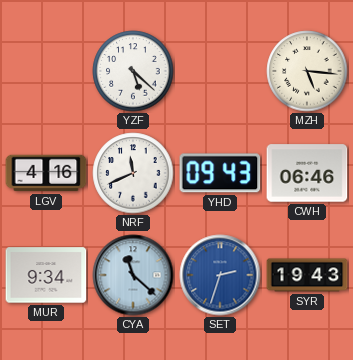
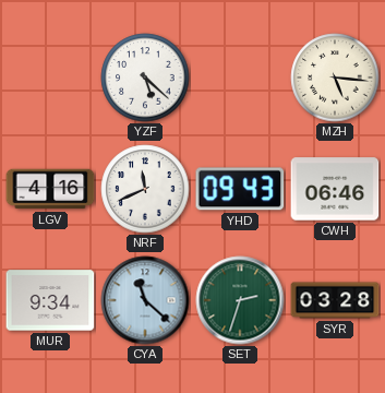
SET dial: blue -> green
SYR: 19:43 -> 03:28
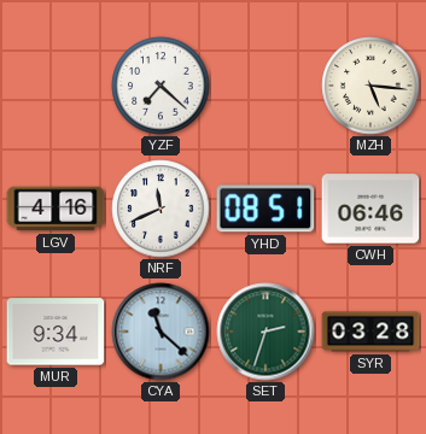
YZF: 5:22 -> 7:22
YHD: 09:43 -> 08:51
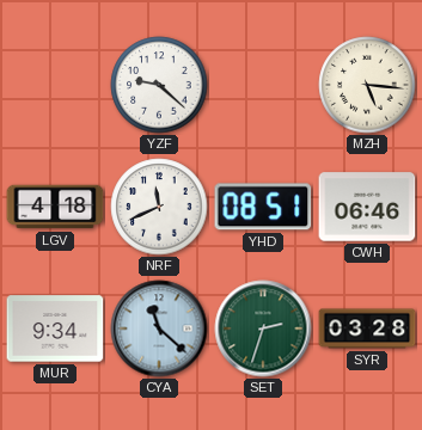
YZF: 7:22 -> 9:22
LGV: 4:16 -> 4:18
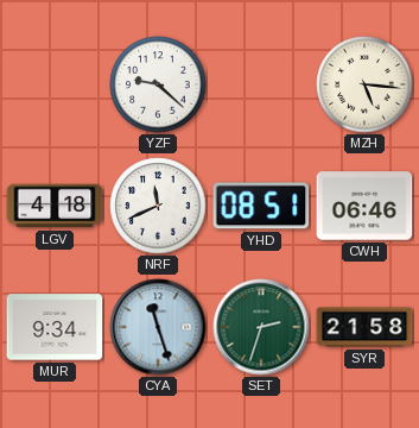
CYA: 11:22 -> 11:27
SYR: 03:28 -> 21:58
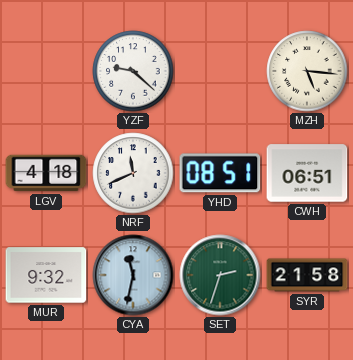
CWH: 06:46 -> 06:51
MUR: 9:34 -> 9:32
CYA: 11:27 -> 11:32
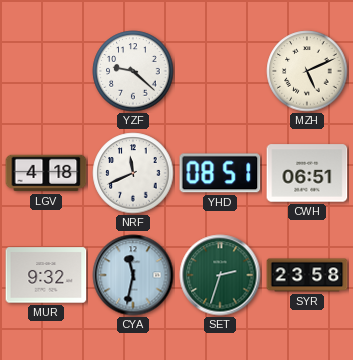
MZH: 5:16 -> 5:11
SYR: 21:58 -> 23:58
